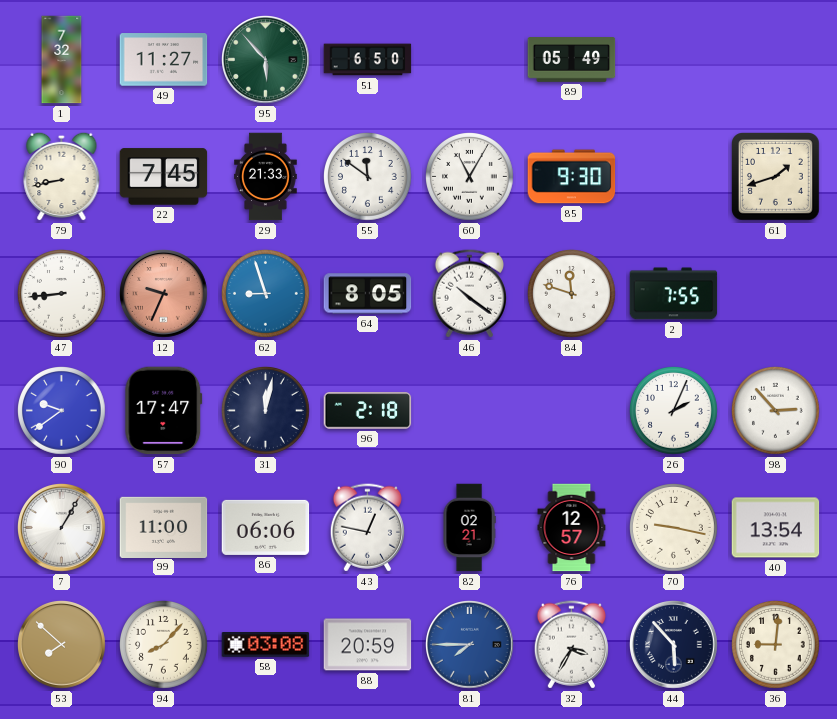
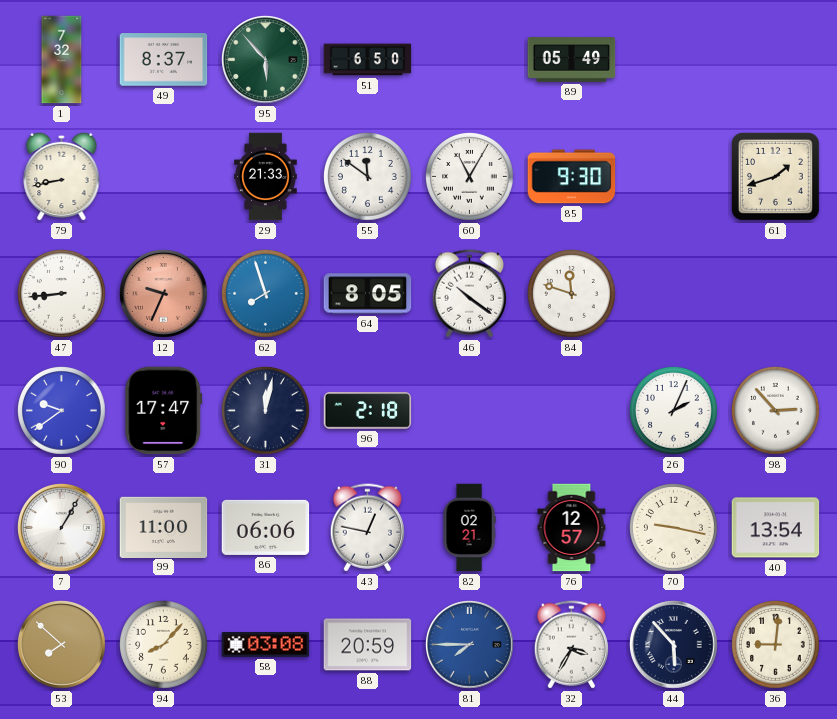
49: 11:27 -> 8:37
22: 7:45 -> none
62: 8:57 -> 7:57
2: 7:55 -> none
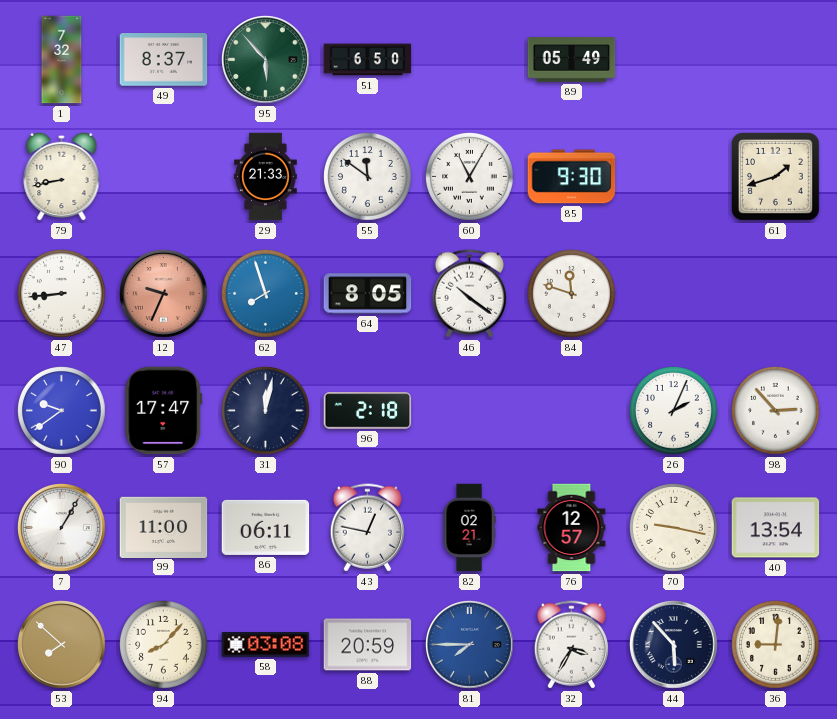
86: 06:06 -> 06:11
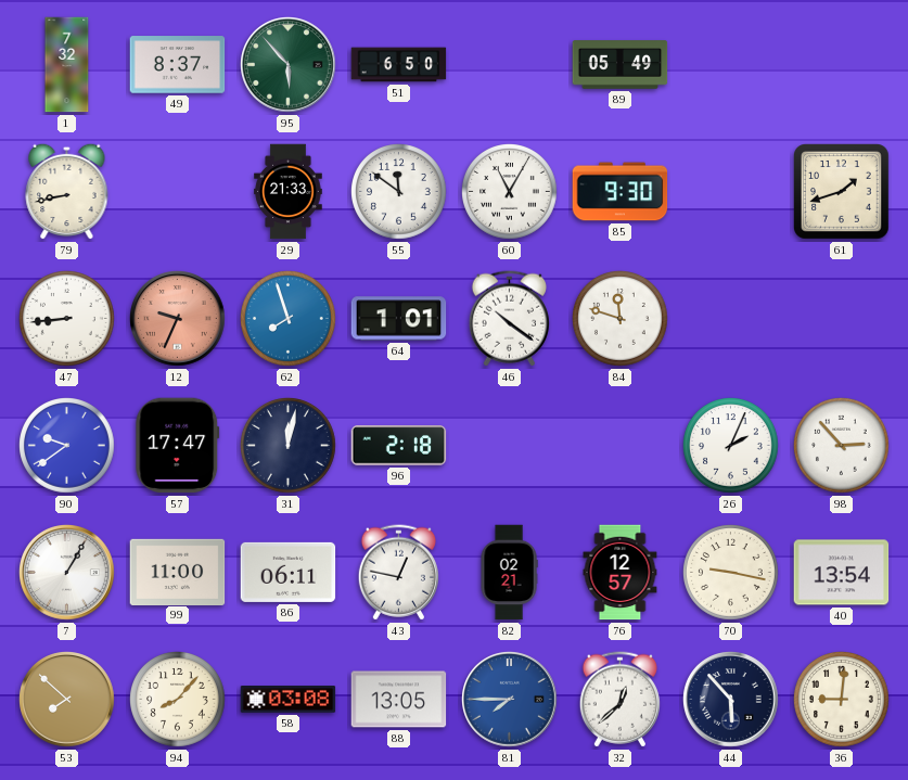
64: 8:05 -> 1:01
88: 20:59 -> 13:05
32: 3:35 -> 12:38
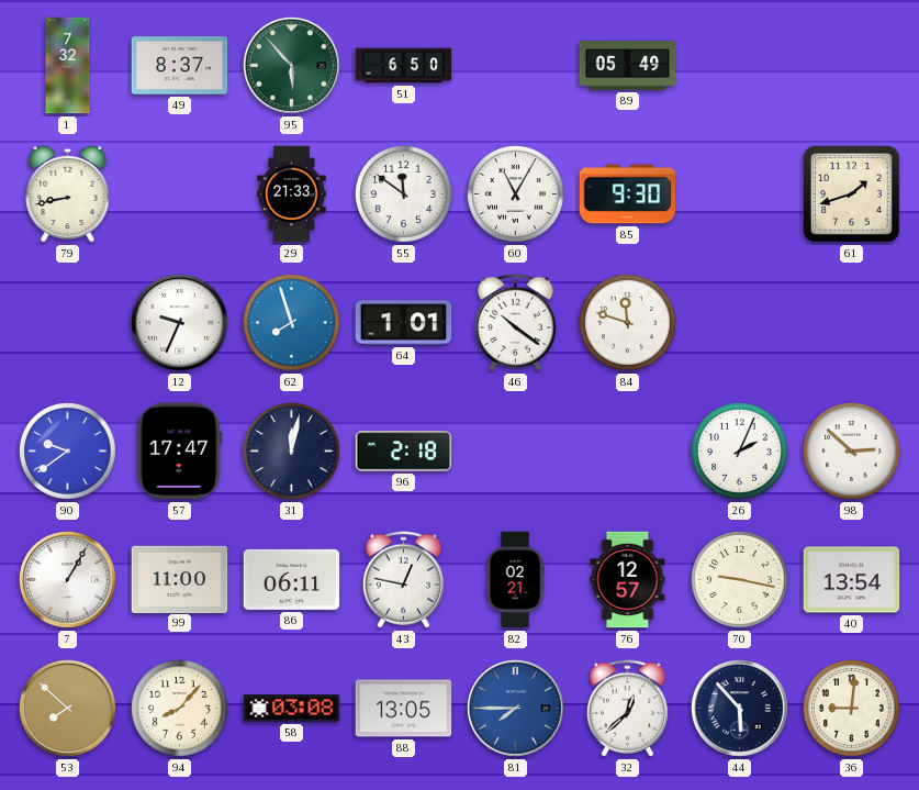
47: 8:44 -> none
12 dial: salmon -> white
98: 2:53 -> 2:52
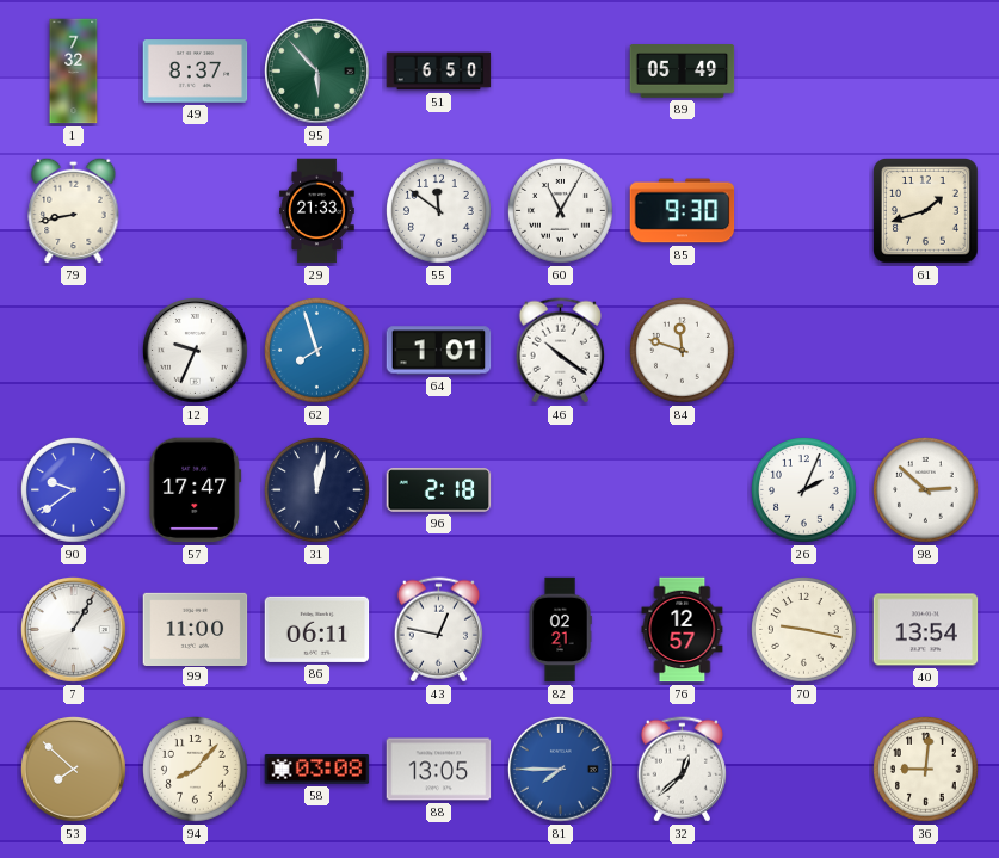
44: 5:53 -> none
